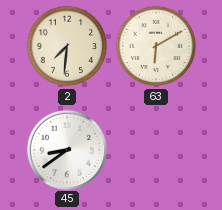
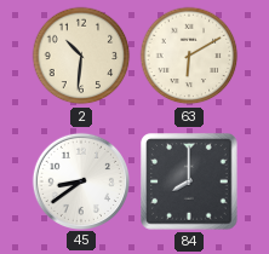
2: 7:31 -> 10:31
84: none -> 8:00
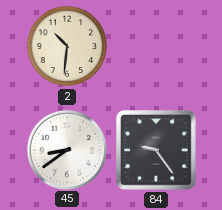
63: 6:10 -> none
84: 8:00 -> 9:24
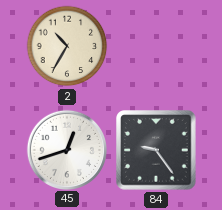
2: 10:31 -> 10:35
45: 8:39 -> 12:42
